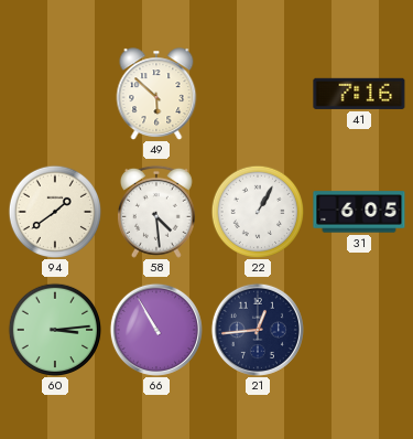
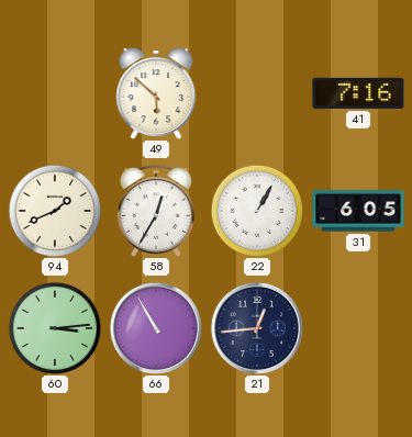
94: 1:39 -> 1:41
58: 4:29 -> 12:35
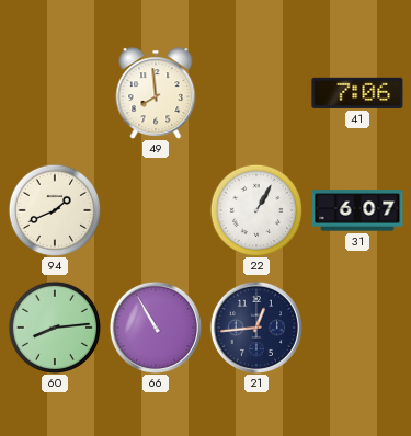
49: 5:52 -> 7:59
41: 7:16 -> 7:06
58: 12:35 -> none
31: 6:05 -> 6:07
60: 3:14 -> 8:14
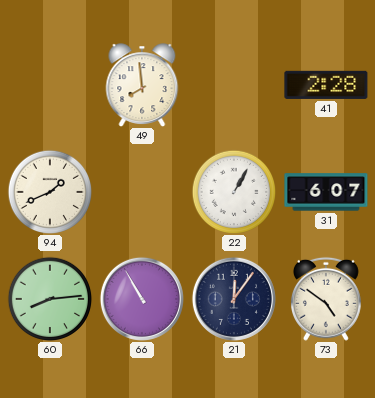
41: 7:06 -> 2:28
21: 12:44 -> 12:06
73: none -> 4:51
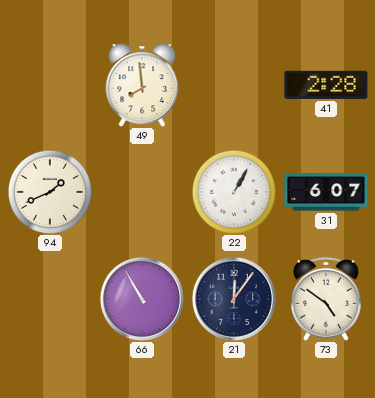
60: 8:14 -> none
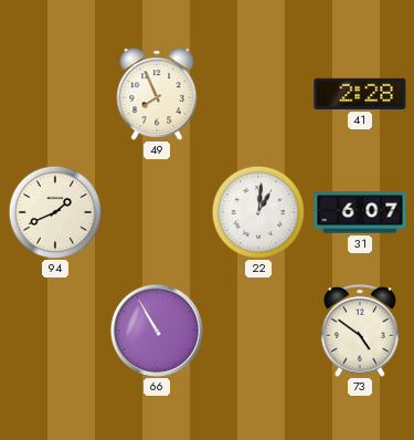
49: 7:59 -> 7:56
22: 1:05 -> 1:01
21: 12:06 -> none
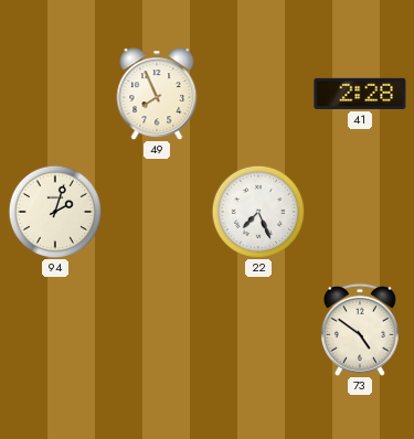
94: 1:41 -> 2:03
22: 1:01 -> 7:26
31: 6:07 -> none
66: 10:55 -> none
